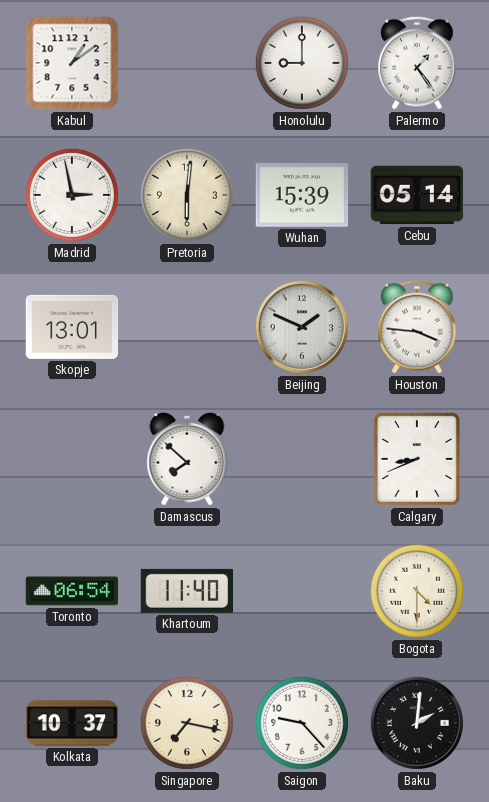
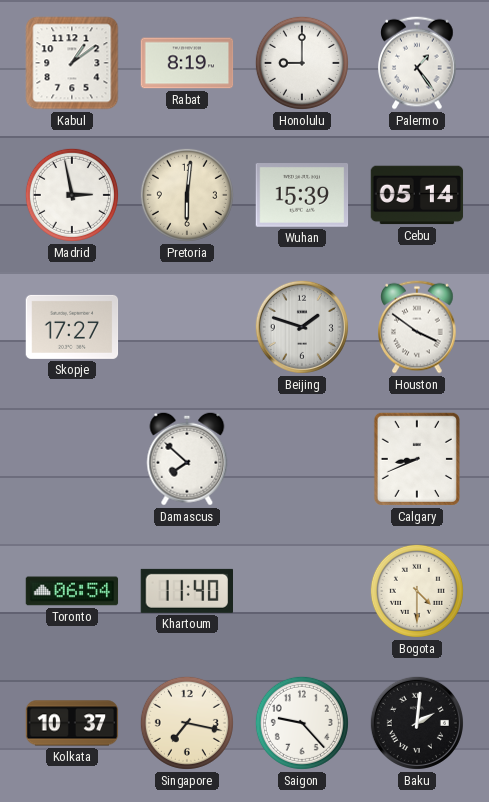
Rabat: none -> 8:19
Skopje: 13:01 -> 17:27
Beijing: 1:49 -> 1:48
Houston: 3:46 -> 3:51
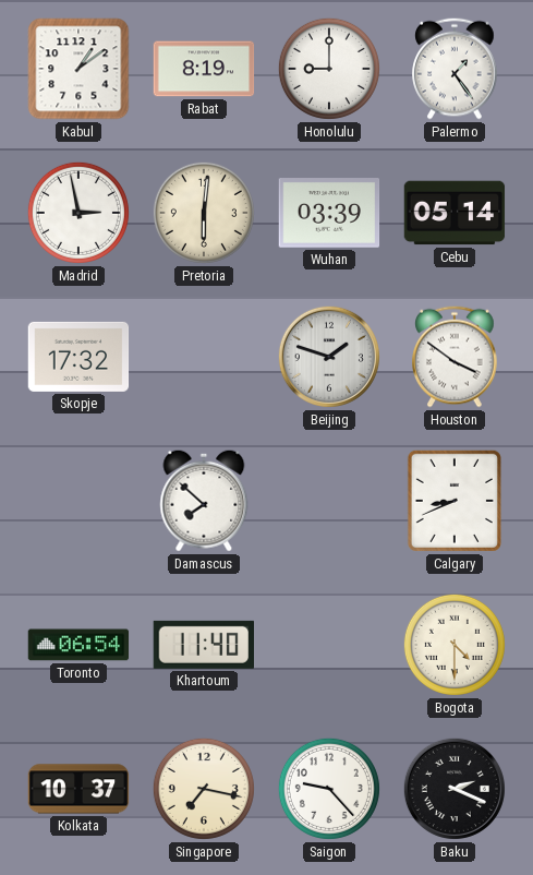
Wuhan: 15:39 -> 03:39
Skopje: 17:27 -> 17:32
Baku: 2:01 -> 2:19
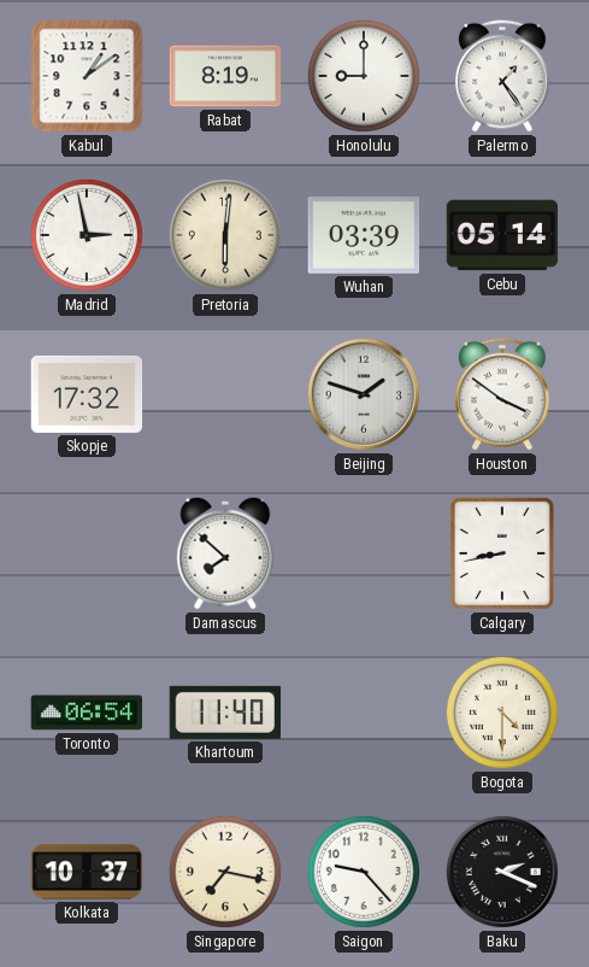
Calgary: 8:41 -> 8:43
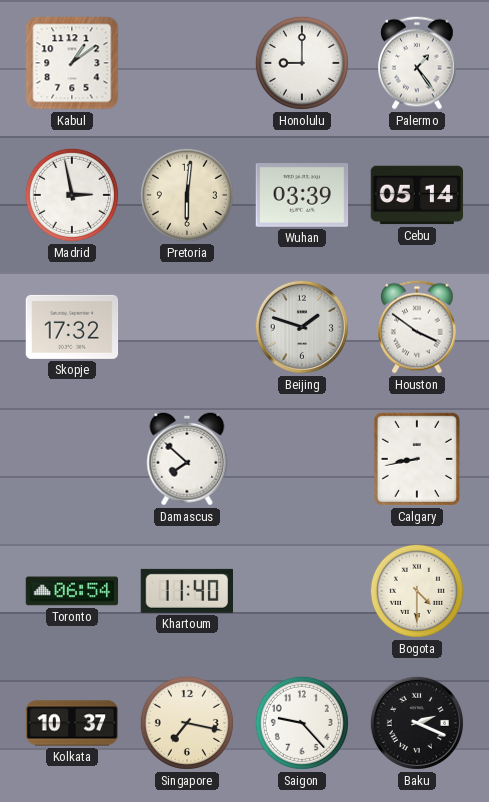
Rabat: 8:19 -> none
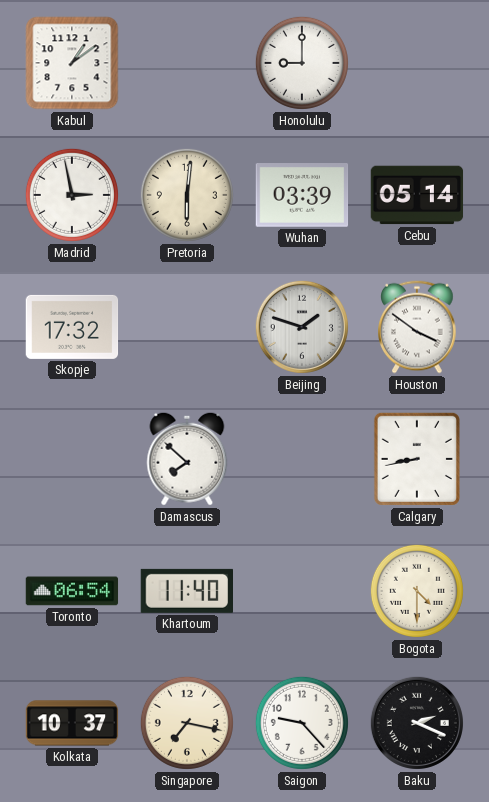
Palermo: 1:24 -> none
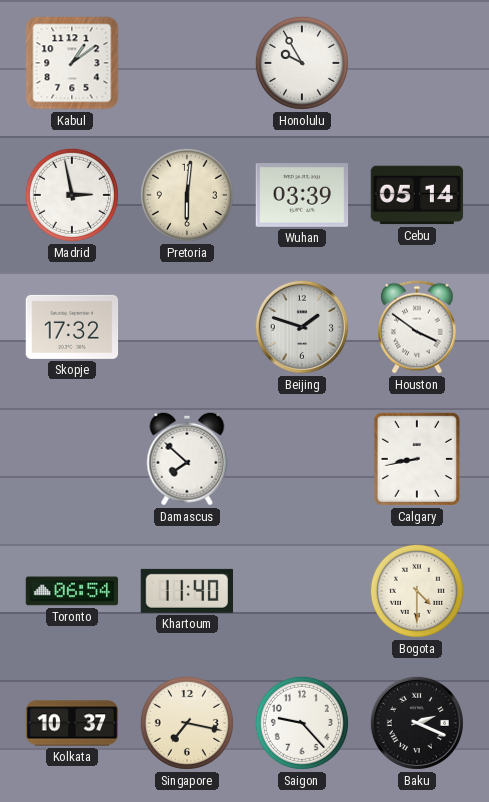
Honolulu: 9:00 -> 9:55
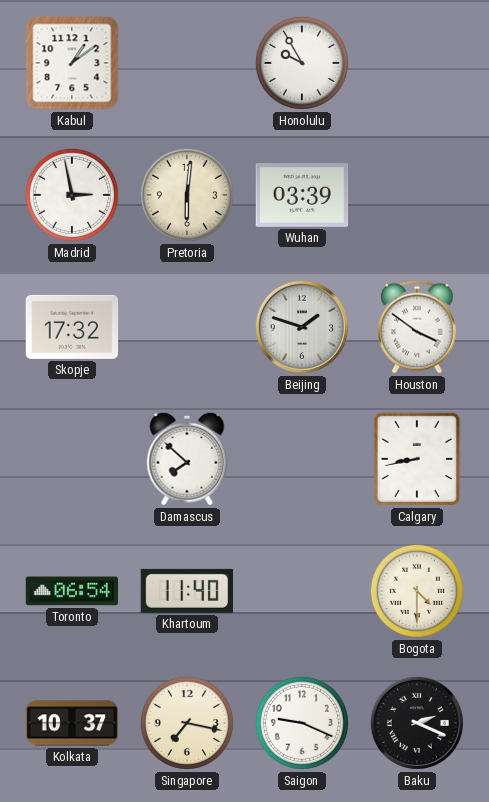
Cebu: 05:14 -> none
Saigon: 9:23 -> 9:19
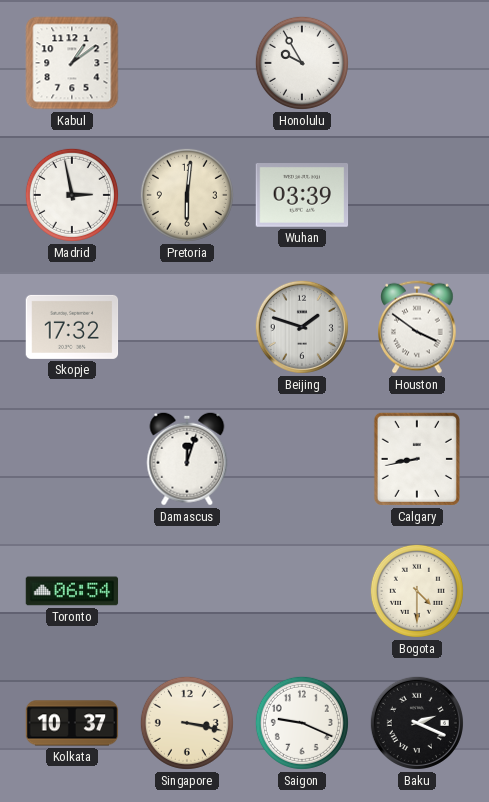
Damascus: 7:52 -> 12:03
Khartoum: 11:40 -> none
Singapore: 7:17 -> 3:17
